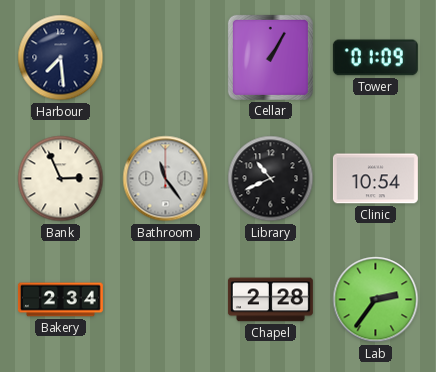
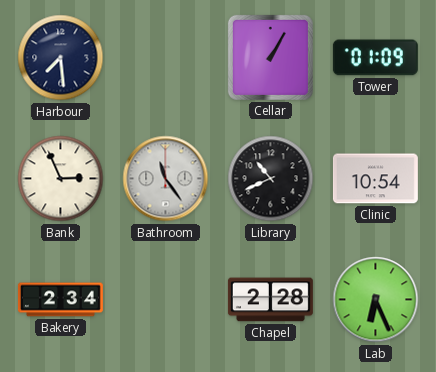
Lab: 2:36 -> 6:26
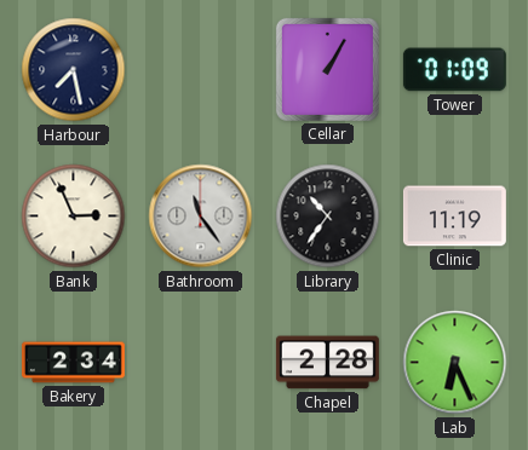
Harbour: 7:29 -> 7:28
Library: 10:41 -> 10:36
Clinic: 10:54 -> 11:19
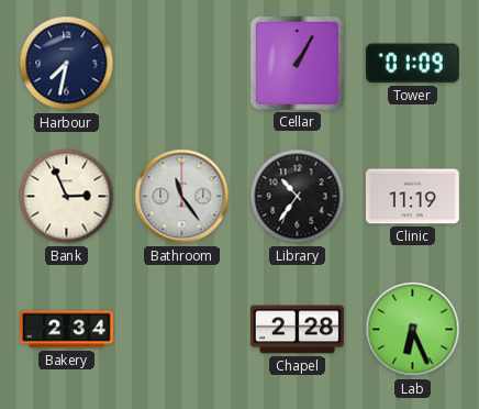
Harbour: 7:28 -> 7:32
